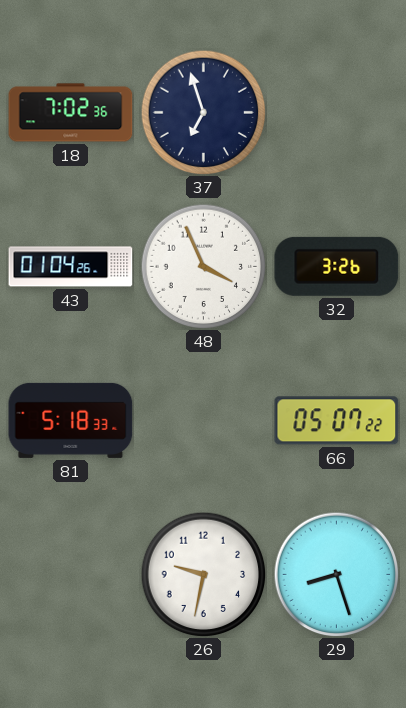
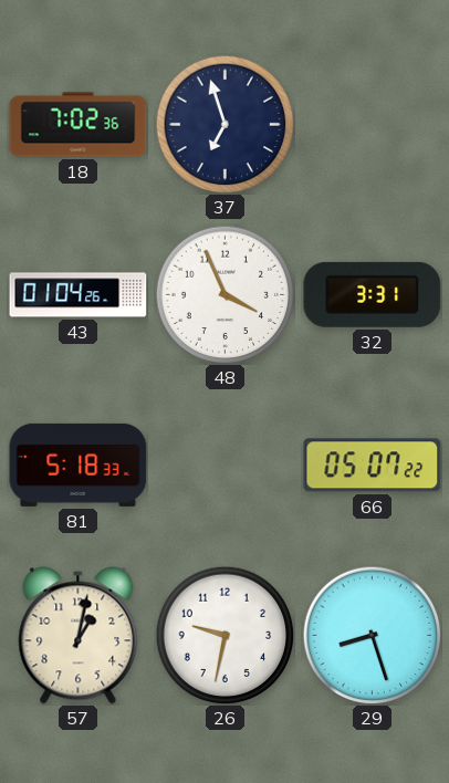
32: 3:26 -> 3:31
57: none -> 1:02
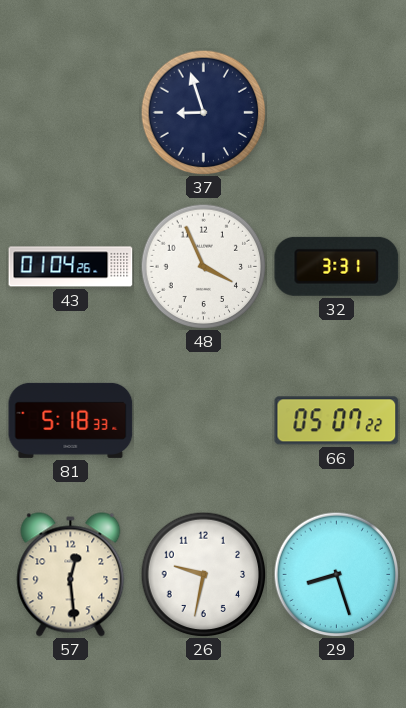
18: 7:02 -> none
37: 6:57 -> 8:57
57: 1:02 -> 12:29
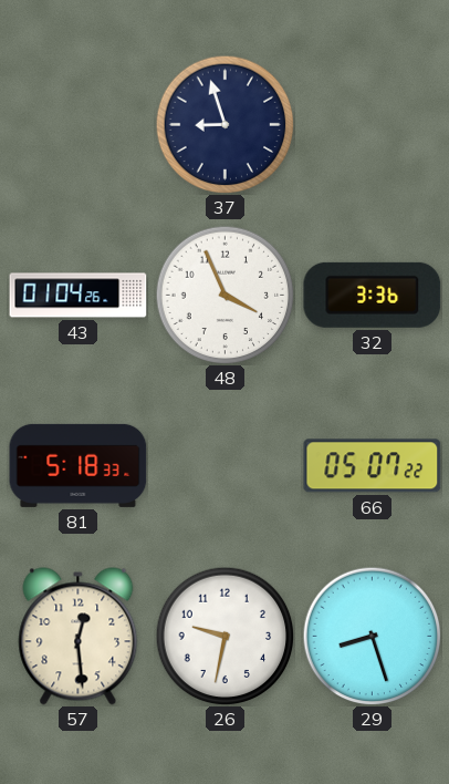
32: 3:31 -> 3:36
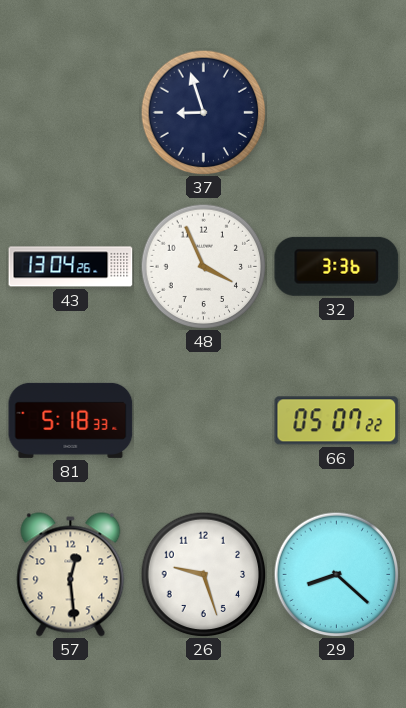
43: 01:04 -> 13:04
26: 9:32 -> 9:27
29: 8:27 -> 8:22
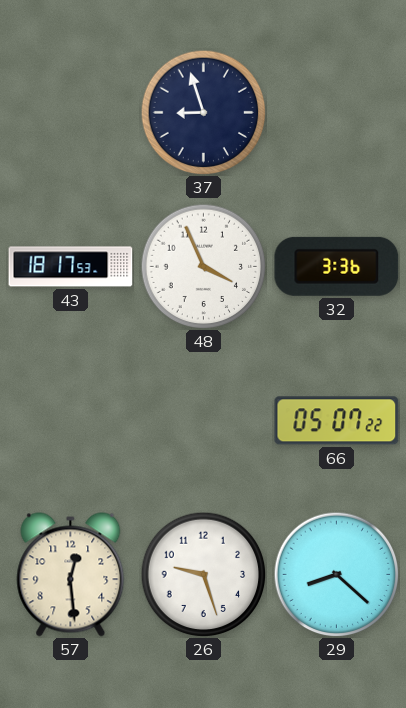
43: 13:04 -> 18:17
81: 5:18 -> none
